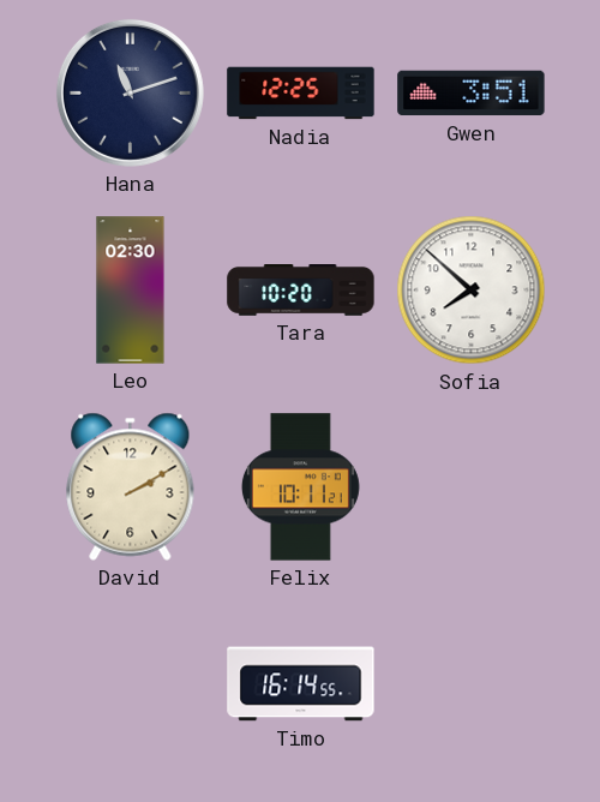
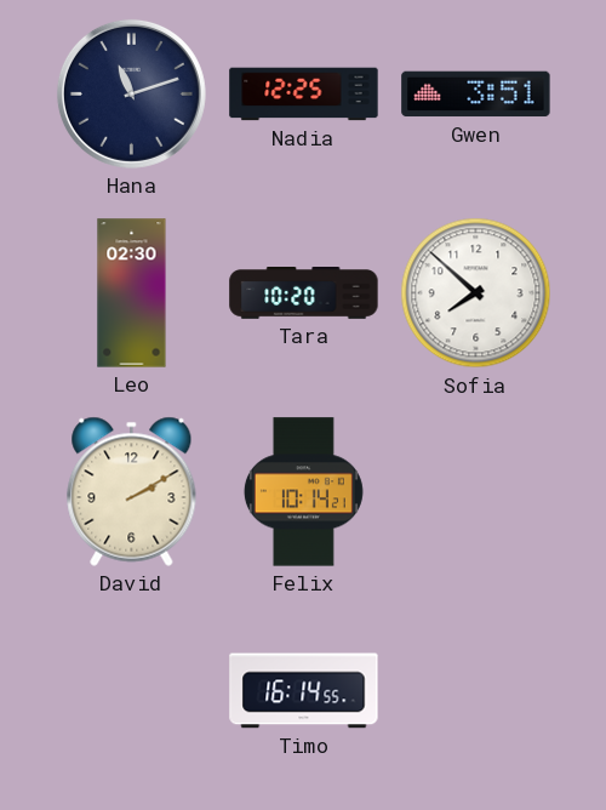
Felix: 10:11 -> 10:14
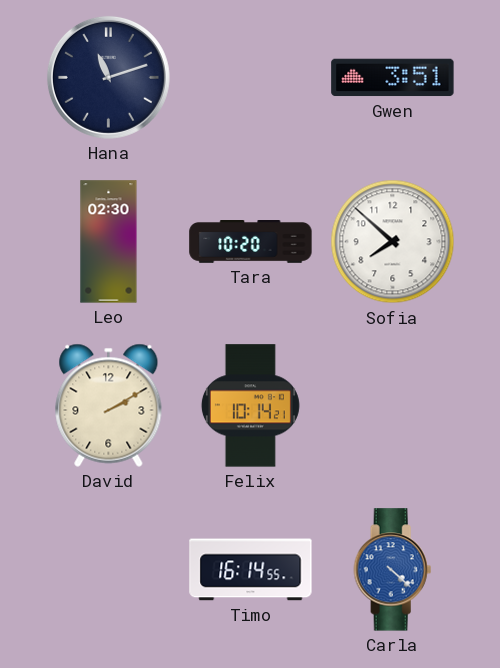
Nadia: 12:25 -> none
Carla: none -> 4:22
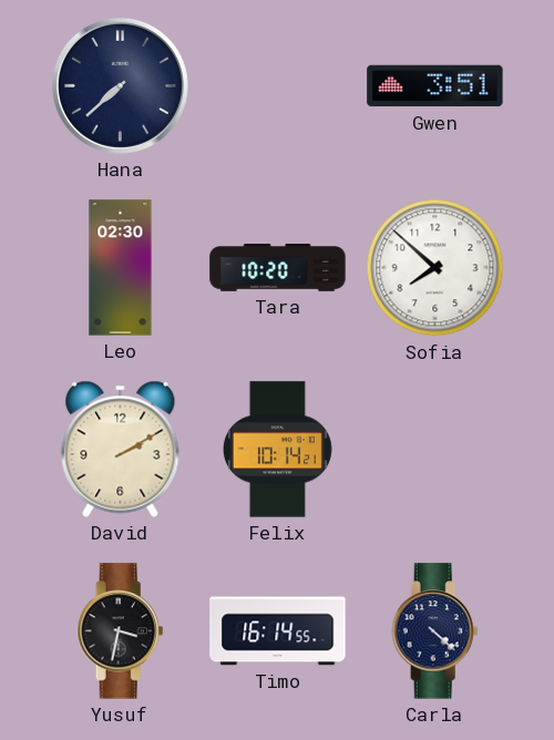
Hana: 11:12 -> 7:38
Yusuf: none -> 3:32
Carla dial: blue -> navy
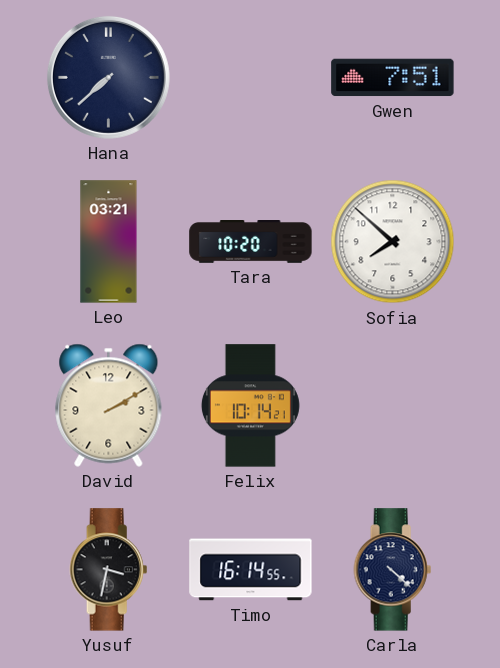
Gwen: 3:51 -> 7:51
Leo: 02:30 -> 03:21
